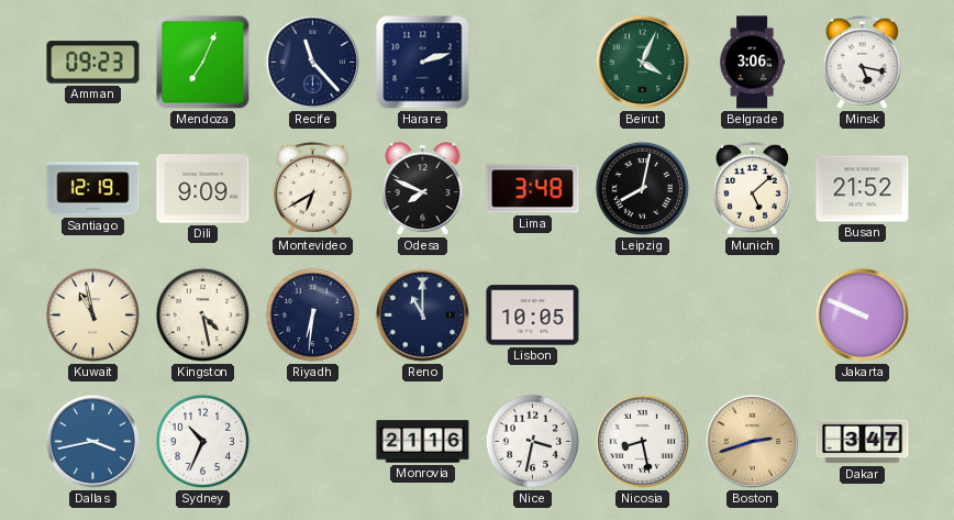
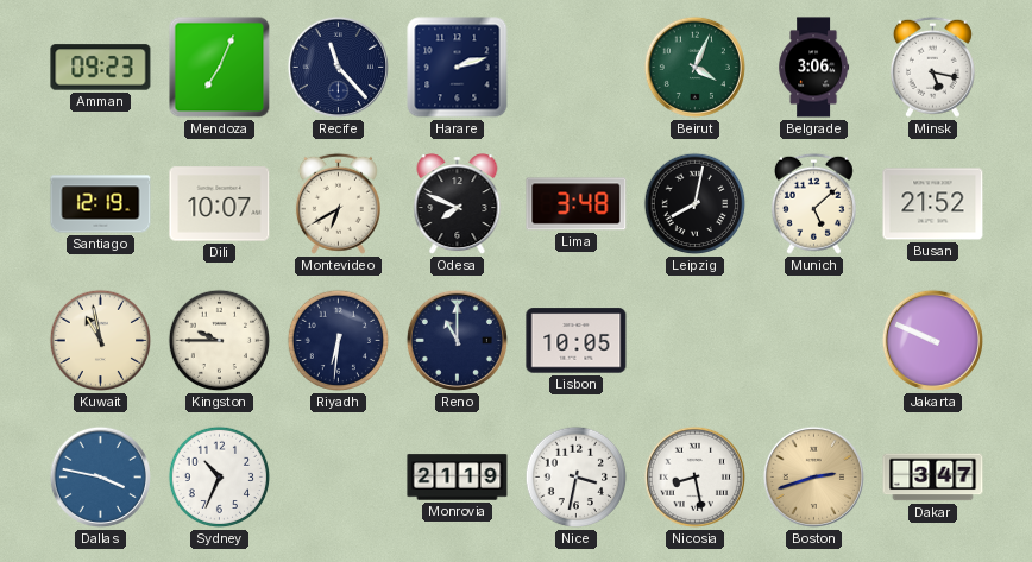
Dili: 9:09 -> 10:07
Kingston: 4:28 -> 9:45
Dallas: 3:43 -> 3:47
Monrovia: 21:16 -> 21:19
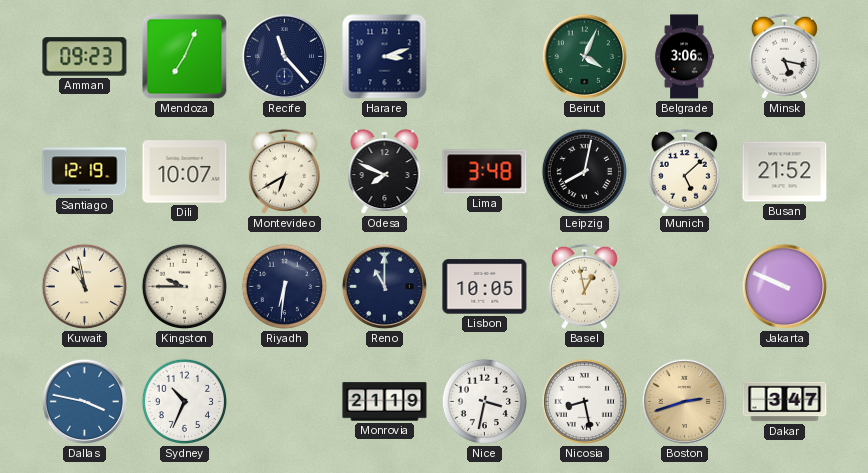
Harare: 2:12 -> 3:12
Basel: none -> 12:58
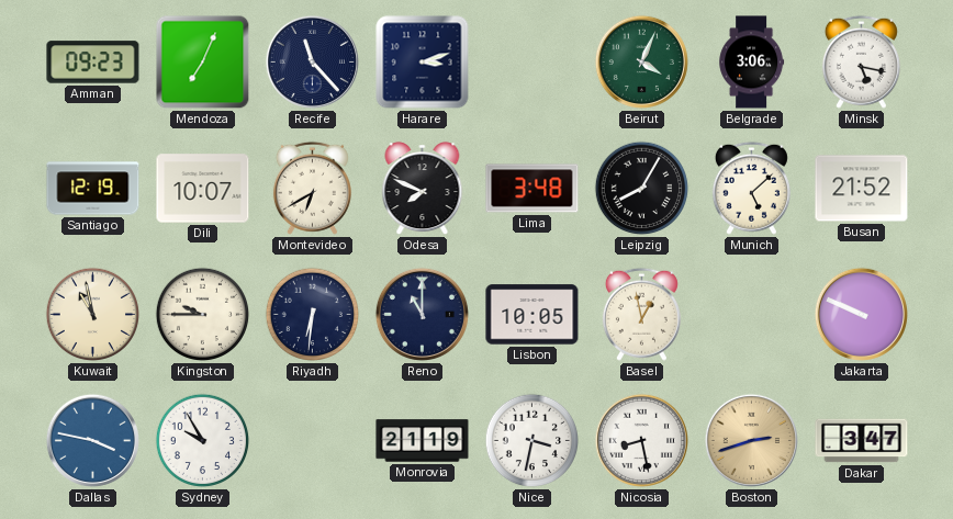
Leipzig: 8:02 -> 8:05
Sydney: 10:34 -> 9:55
